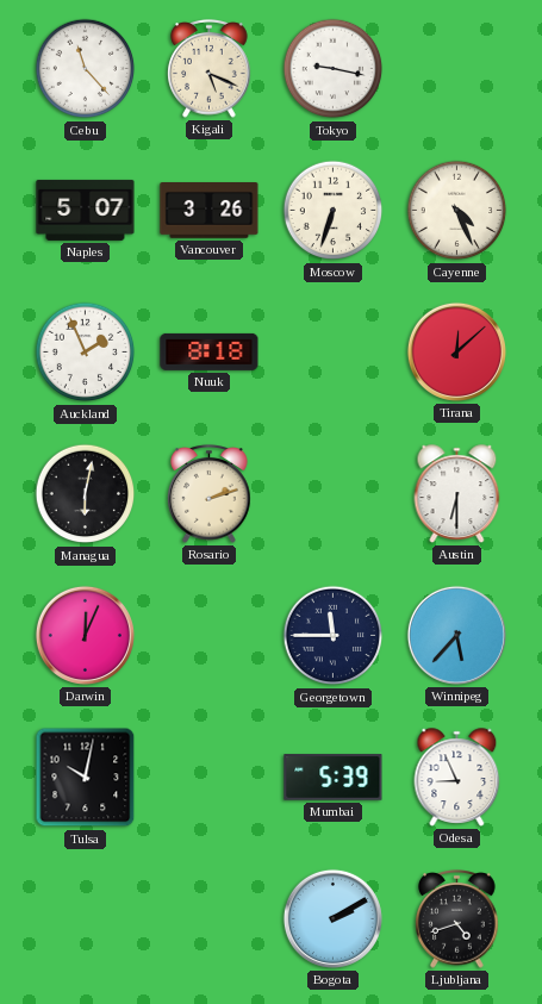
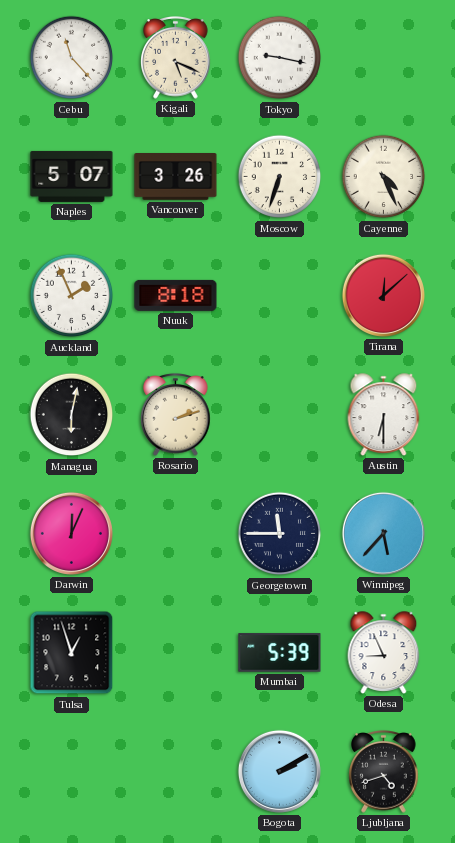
Tulsa: 10:02 -> 12:57
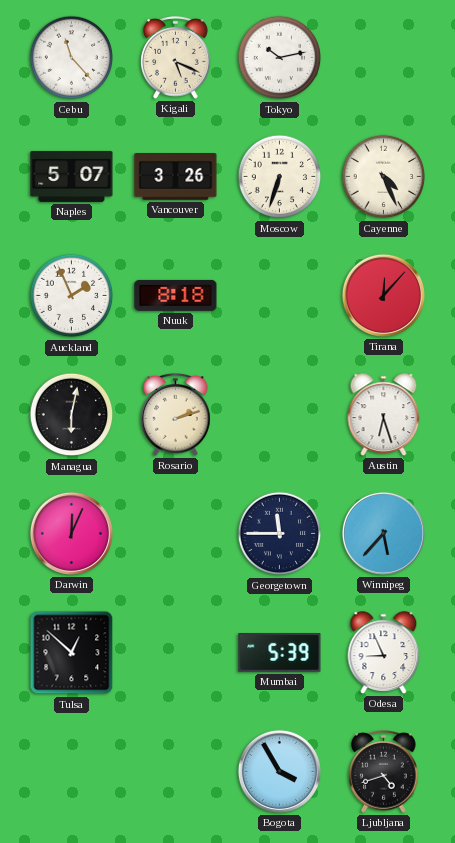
Tokyo: 9:17 -> 10:13
Tirana: 12:08 -> 12:07
Austin: 6:30 -> 6:27
Tulsa: 12:57 -> 12:52
Bogota: 2:10 -> 3:55
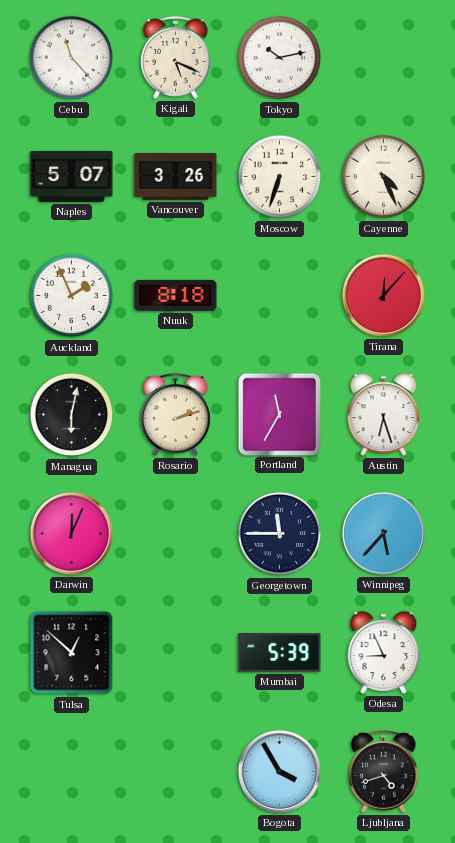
Portland: none -> 11:35
